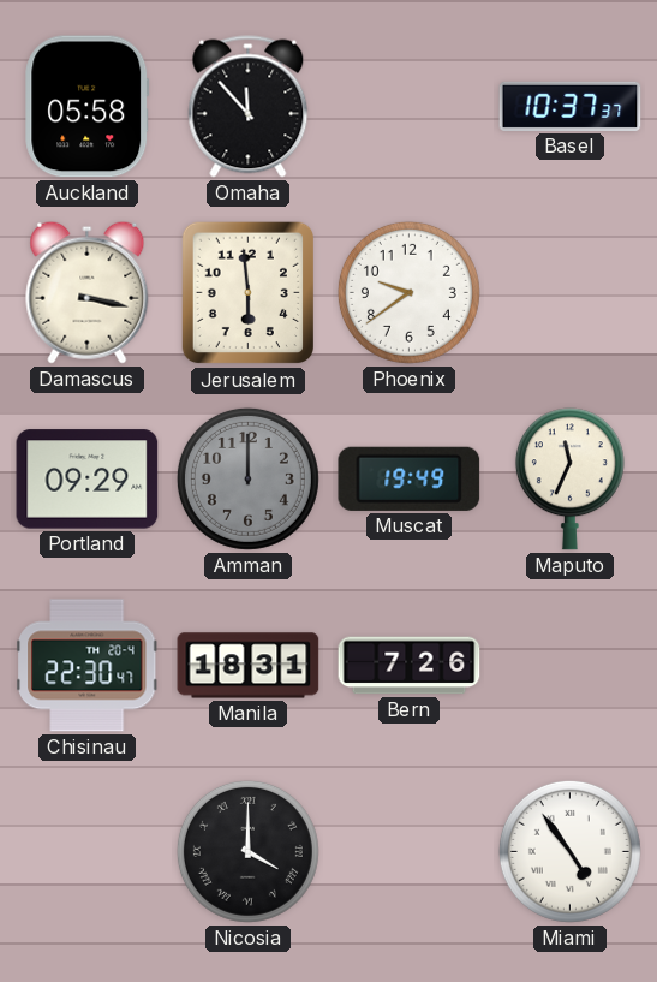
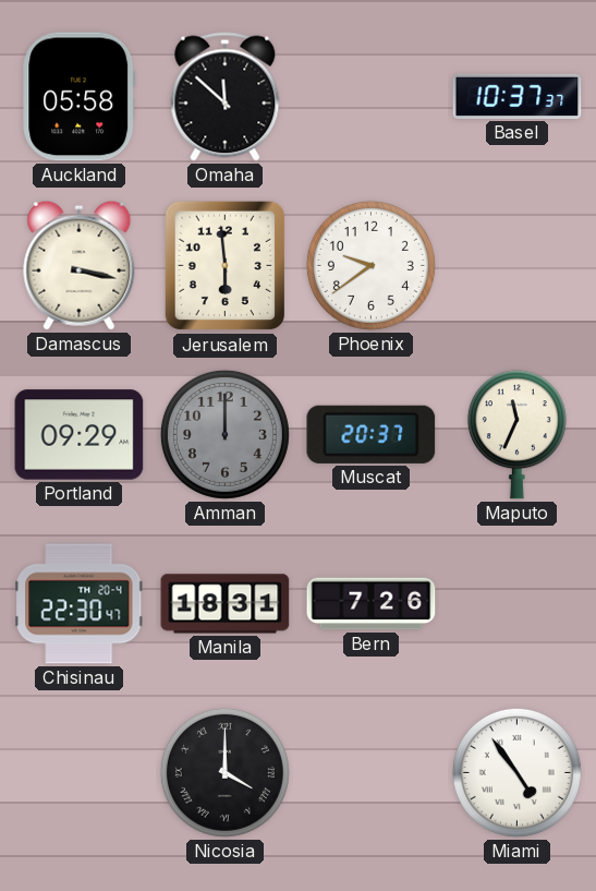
Omaha: 11:53 -> 11:52
Muscat: 19:49 -> 20:37
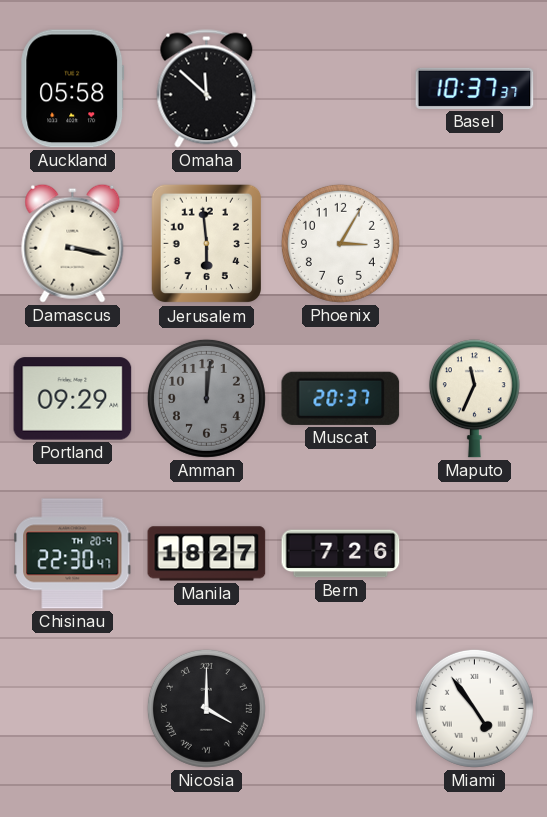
Phoenix: 9:39 -> 3:05
Amman: 12:00 -> 12:01
Manila: 18:31 -> 18:27
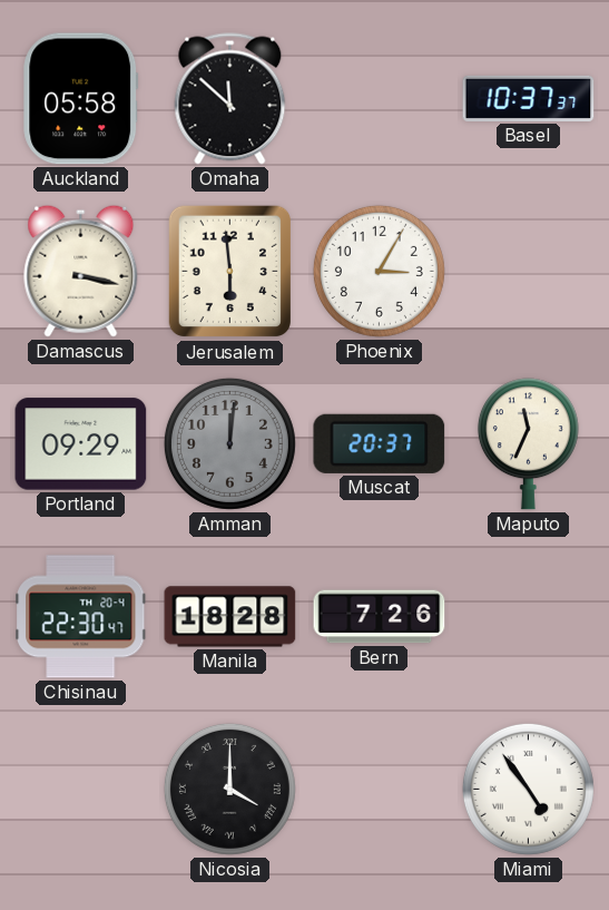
Manila: 18:27 -> 18:28
